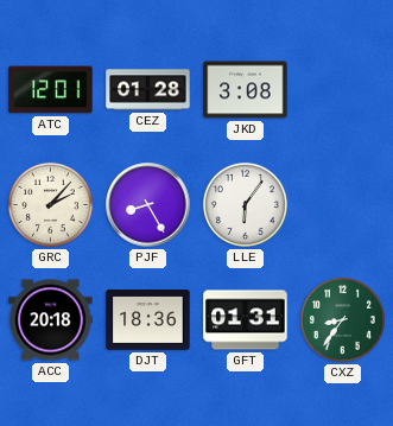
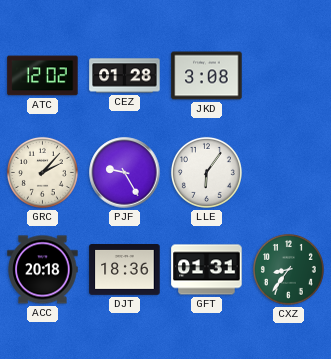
ATC: 12:01 -> 12:02
PJF: 8:25 -> 9:25
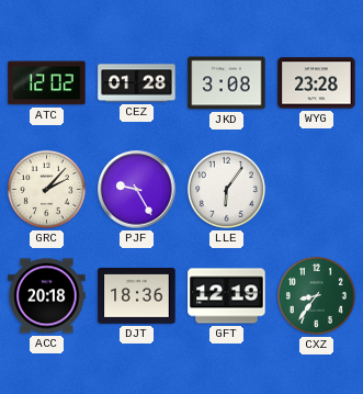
WYG: none -> 23:28
GFT: 01:31 -> 12:19
